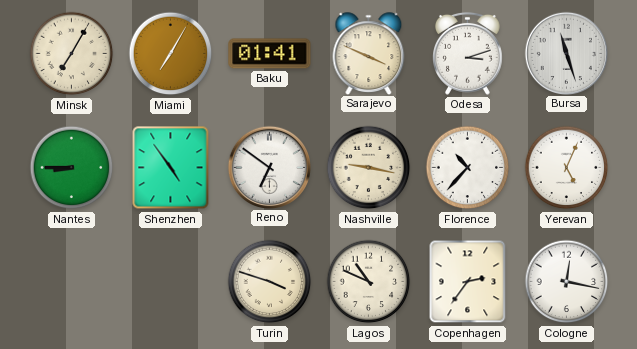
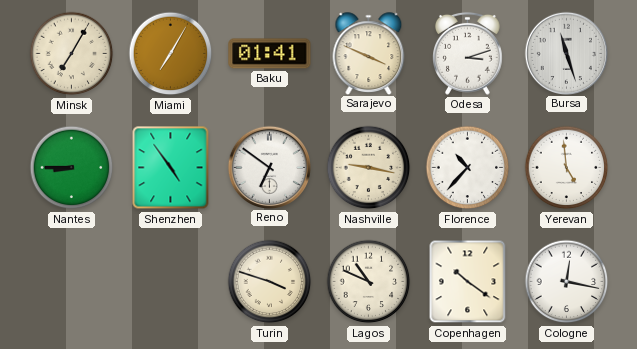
Yerevan: 5:04 -> 4:59
Copenhagen: 2:36 -> 10:21
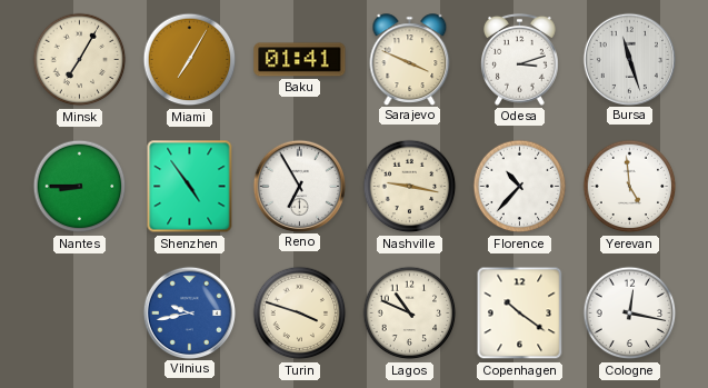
Reno: 6:51 -> 6:55
Vilnius: none -> 9:43
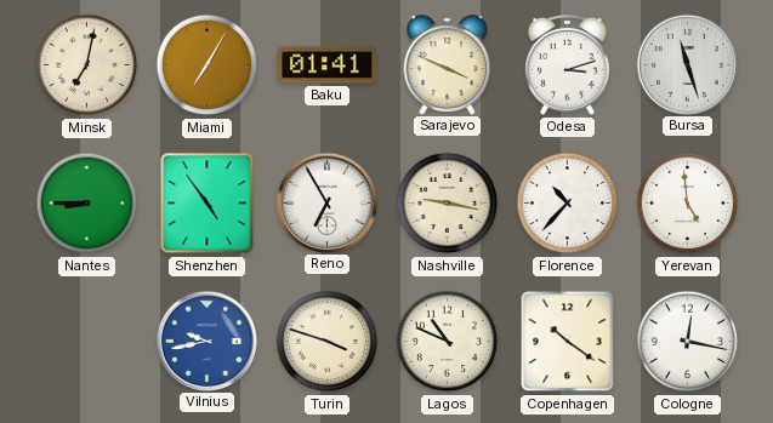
Minsk: 7:05 -> 7:02
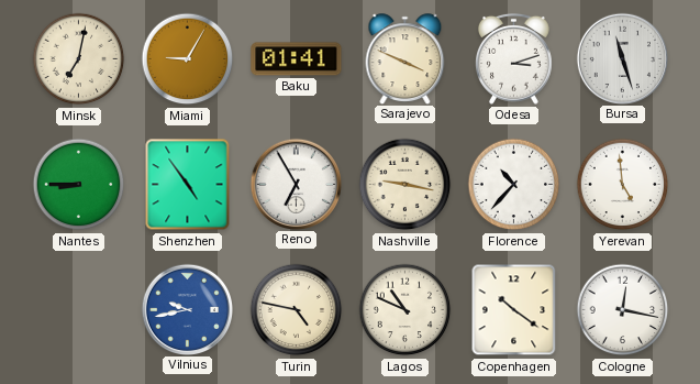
Miami: 7:05 -> 9:05
Turin: 3:48 -> 4:47
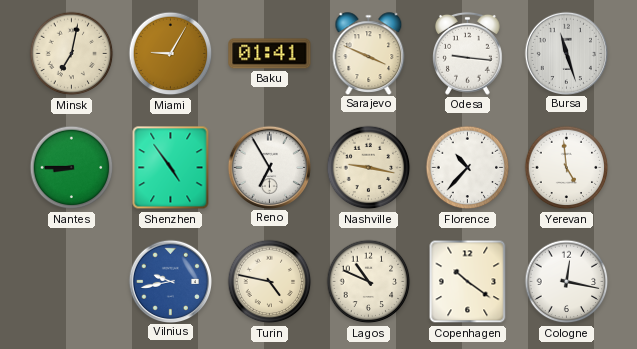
Odesa: 3:12 -> 9:16
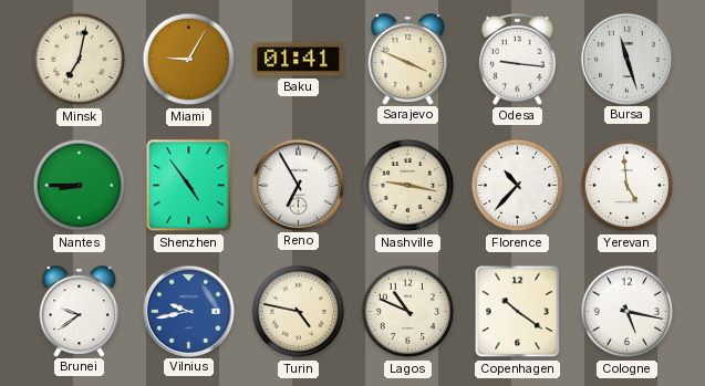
Brunei: none -> 9:39
Cologne: 12:17 -> 5:17
